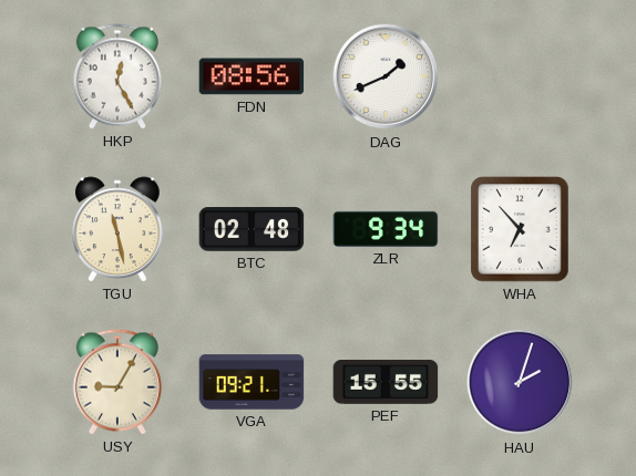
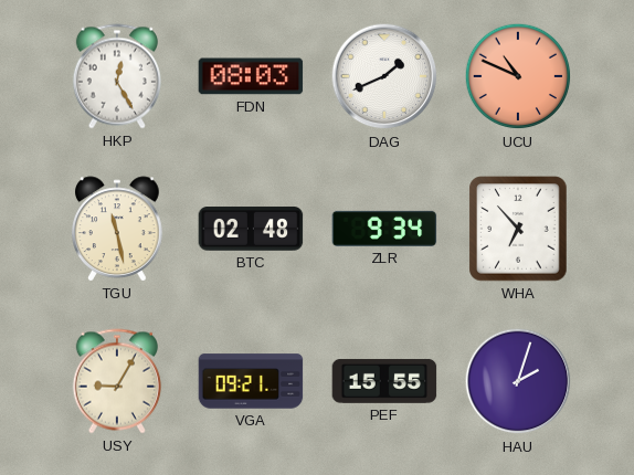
FDN: 08:56 -> 08:03
UCU: none -> 10:49
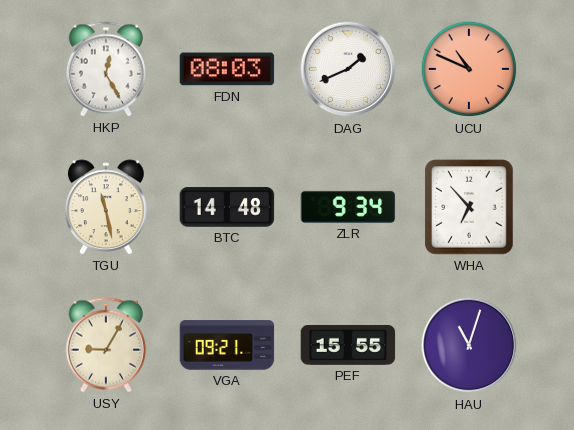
BTC: 02:48 -> 14:48
HAU: 2:03 -> 11:03
